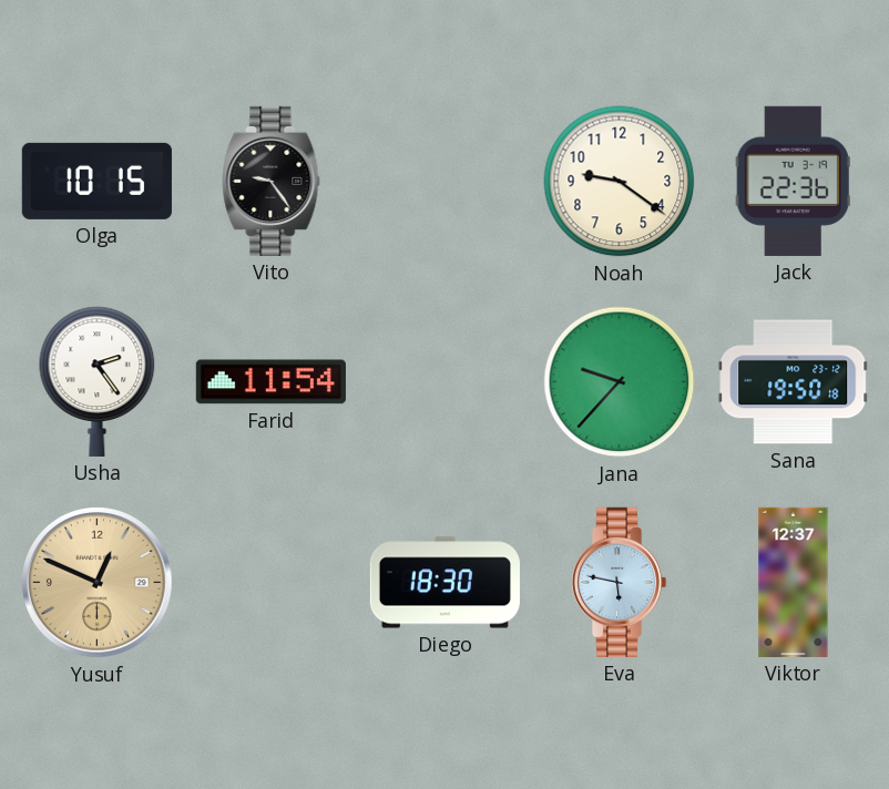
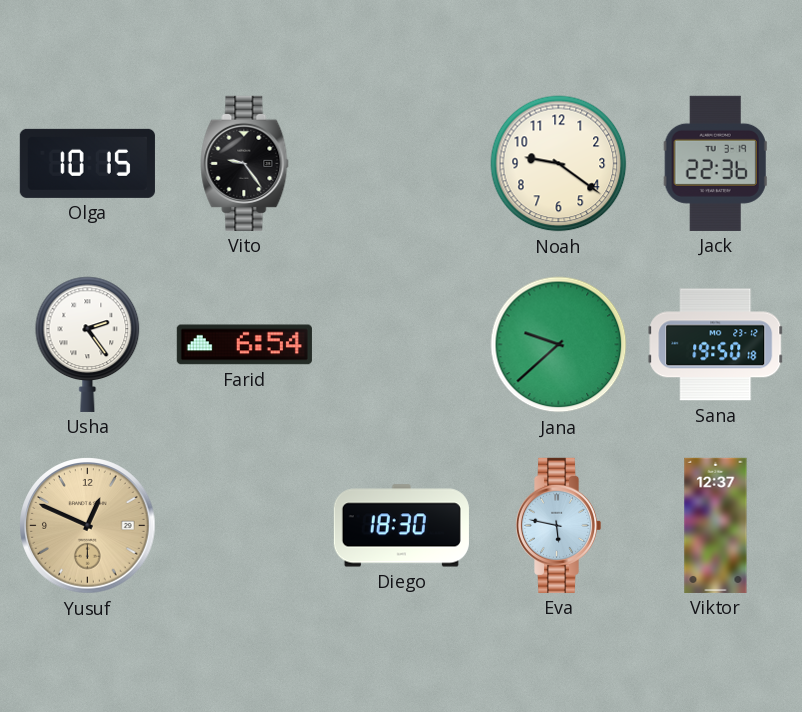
Farid: 11:54 -> 6:54
Jana: 9:37 -> 9:38
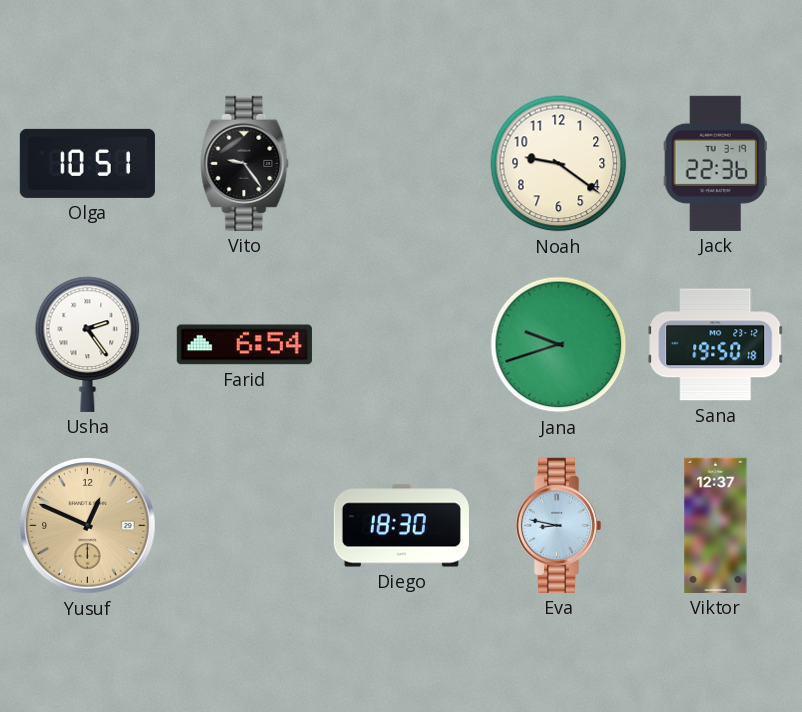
Olga: 10:15 -> 10:51
Jana: 9:38 -> 9:42
Eva: 5:47 -> 8:47
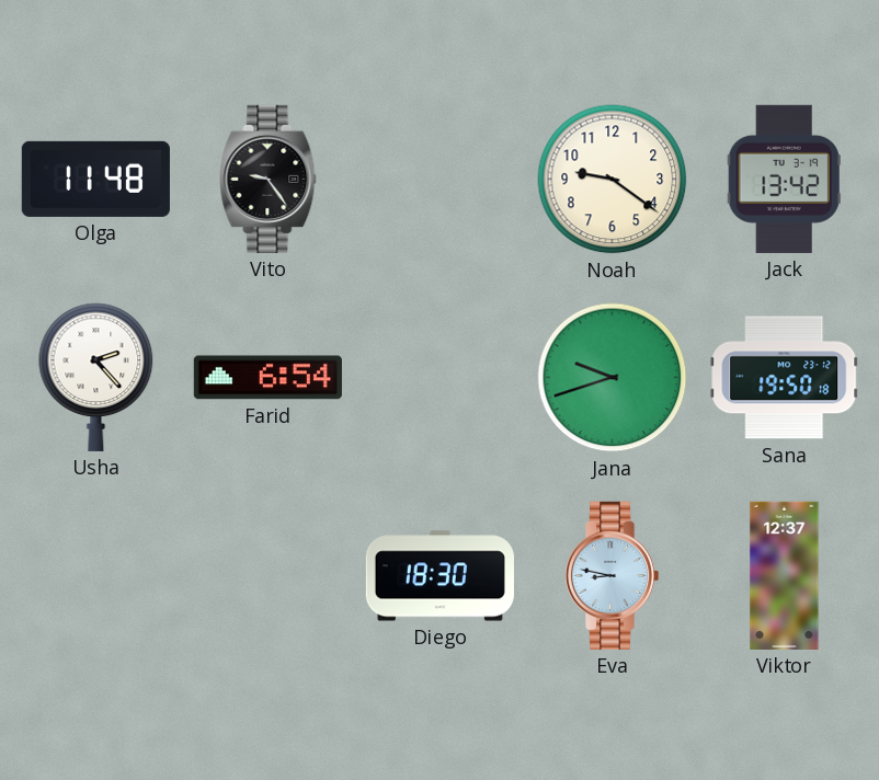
Olga: 10:51 -> 11:48
Jack: 22:36 -> 13:42
Usha: 2:24 -> 2:23
Yusuf: 12:49 -> none
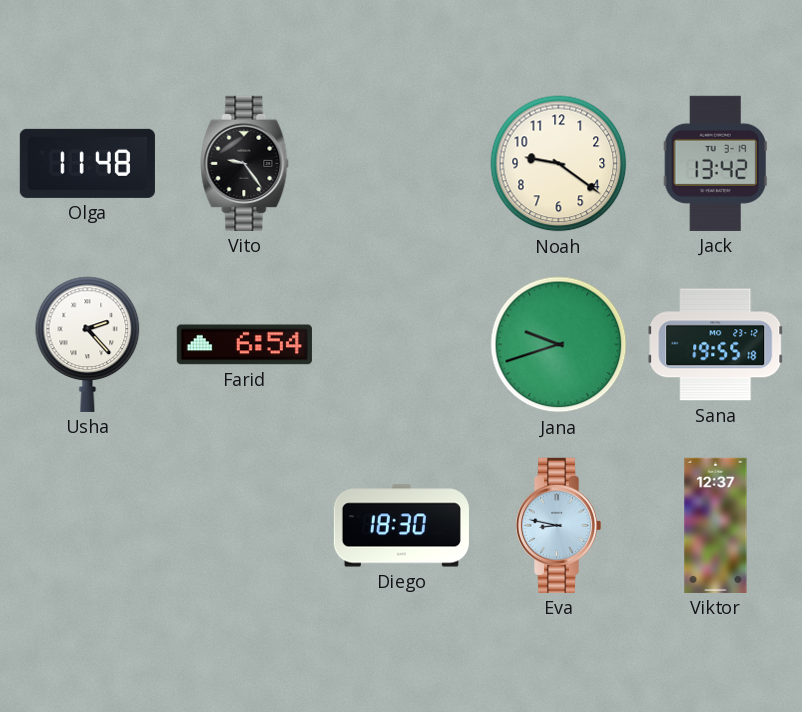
Sana: 19:50 -> 19:55
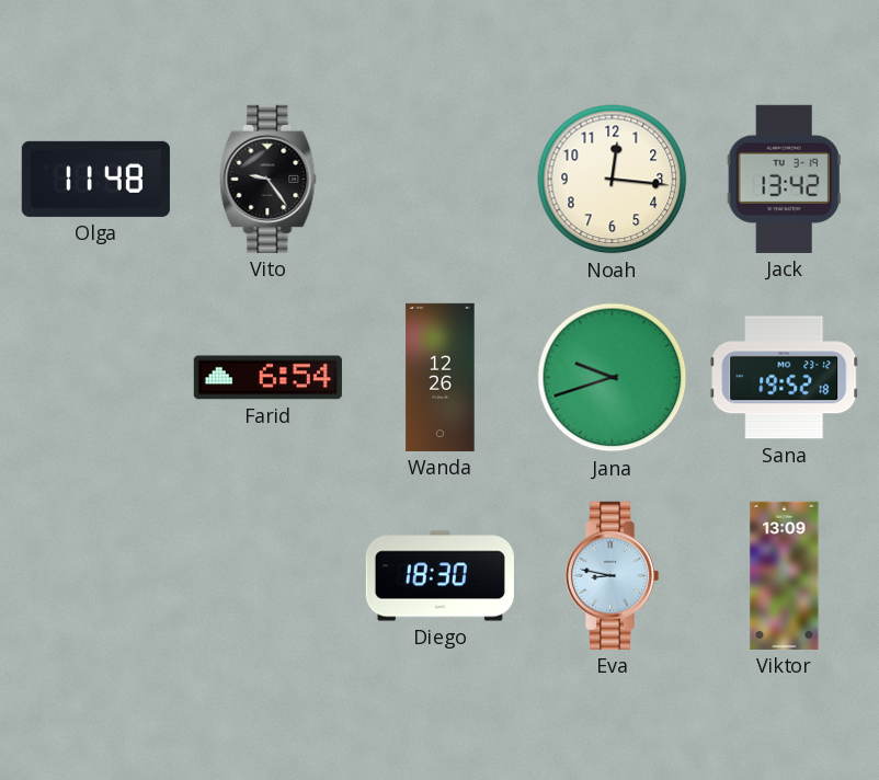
Noah: 9:21 -> 12:16
Usha: 2:23 -> none
Wanda: none -> 12:26
Sana: 19:55 -> 19:52
Viktor: 12:37 -> 13:09
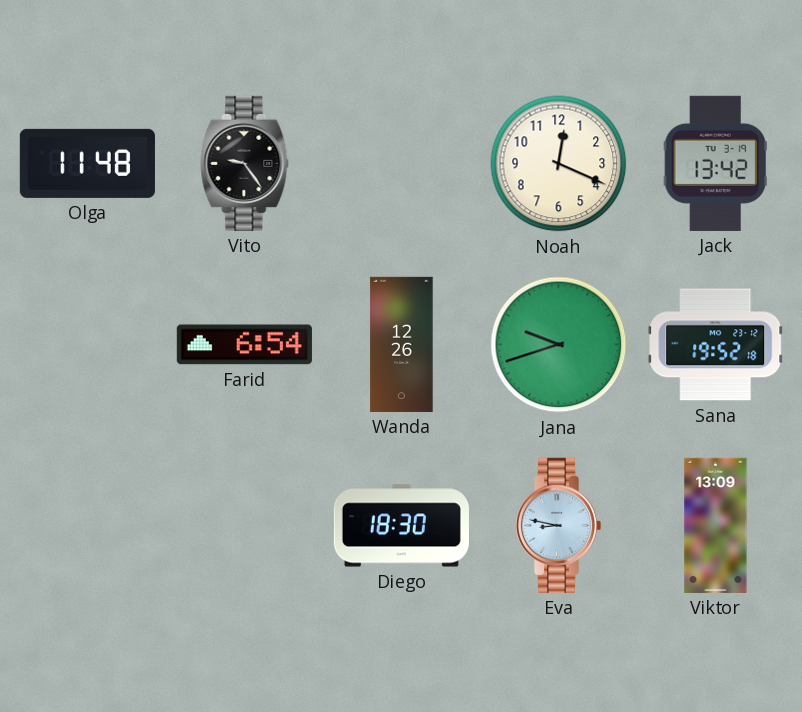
Noah: 12:16 -> 12:19
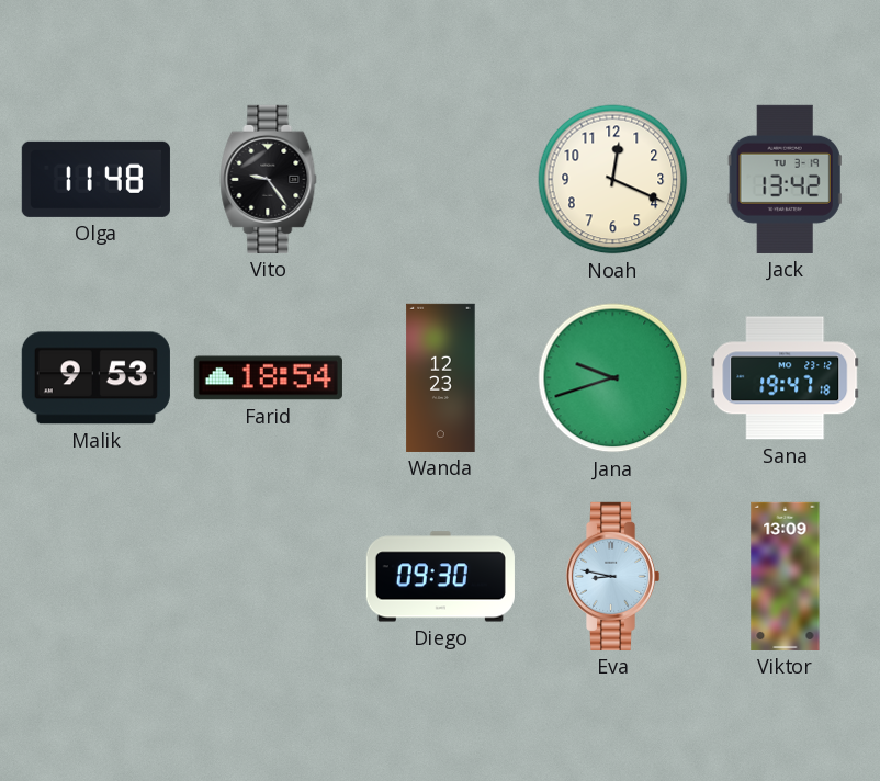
Malik: none -> 9:53
Farid: 6:54 -> 18:54
Wanda: 12:26 -> 12:23
Sana: 19:52 -> 19:47
Diego: 18:30 -> 09:30
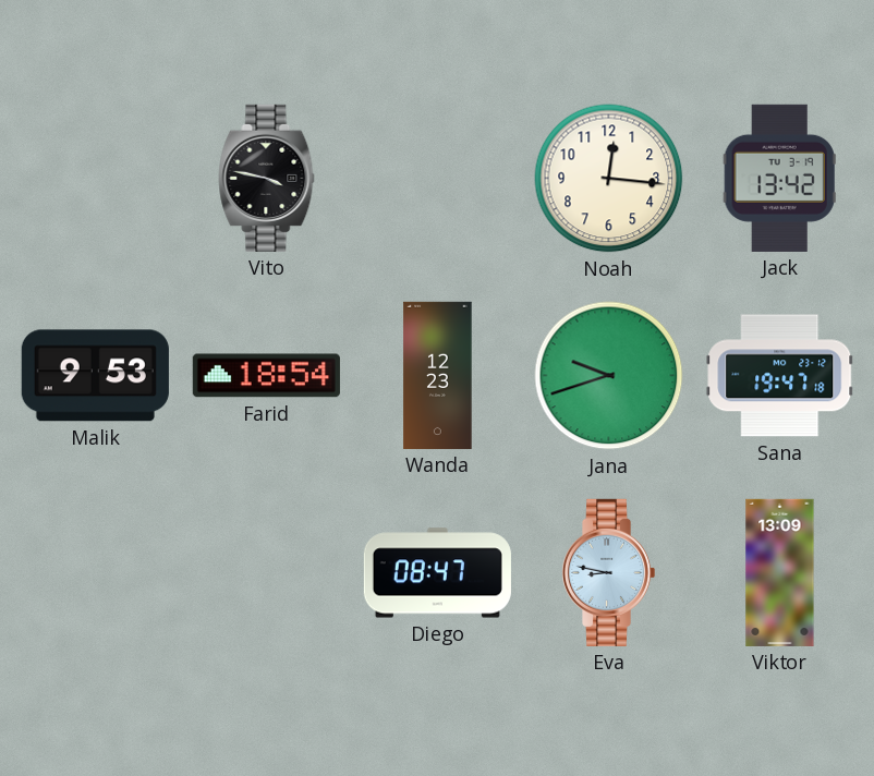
Olga: 11:48 -> none
Vito: 9:24 -> 3:47
Noah: 12:19 -> 12:16
Diego: 09:30 -> 08:47
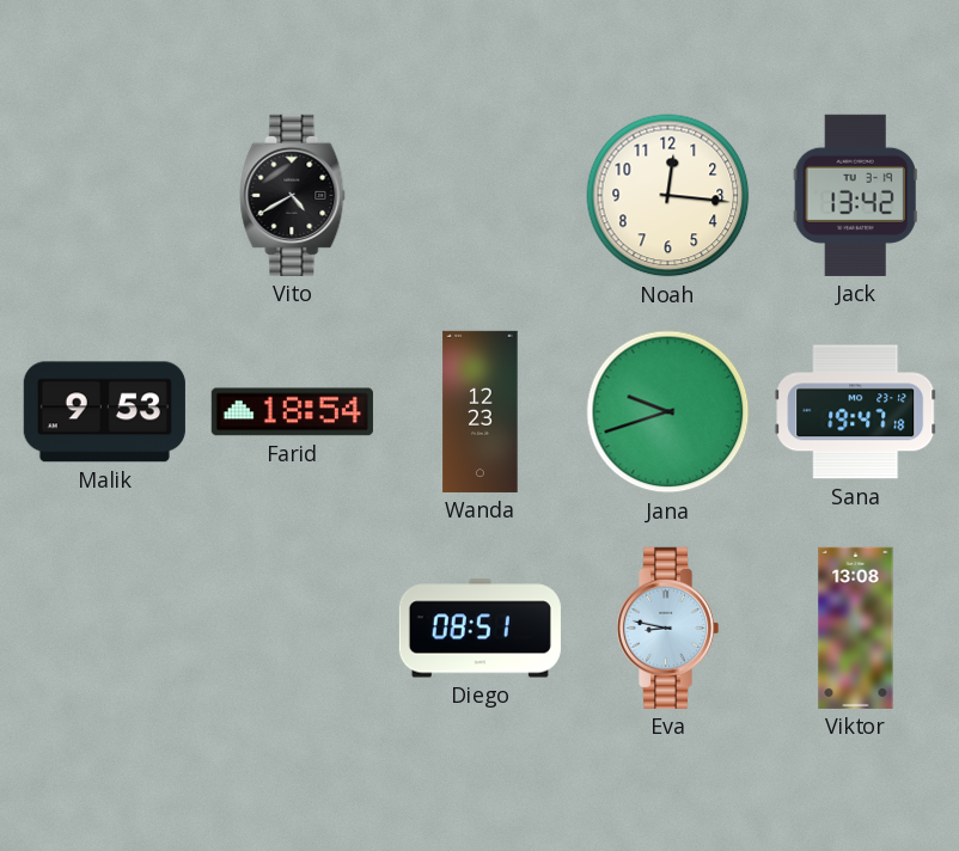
Vito: 3:47 -> 4:40
Diego: 08:47 -> 08:51
Viktor: 13:09 -> 13:08
